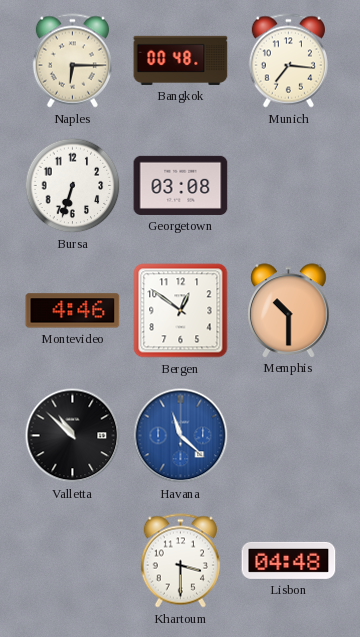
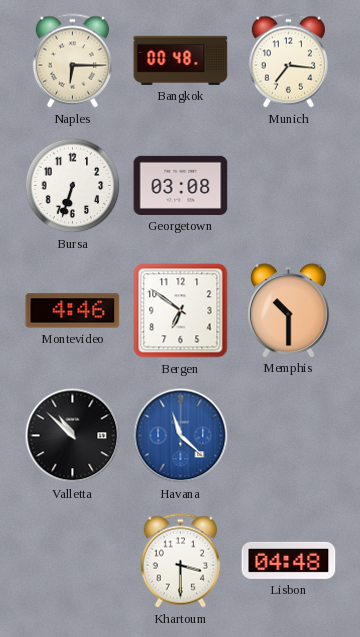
Bergen: 12:51 -> 6:51
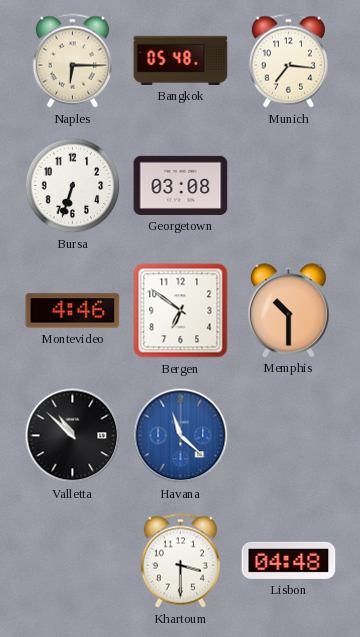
Bangkok: 00:48 -> 05:48
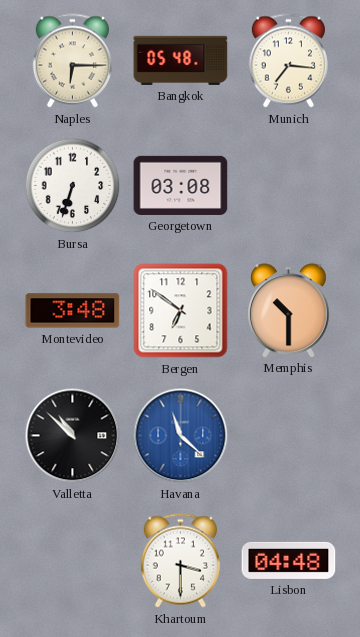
Montevideo: 4:46 -> 3:48
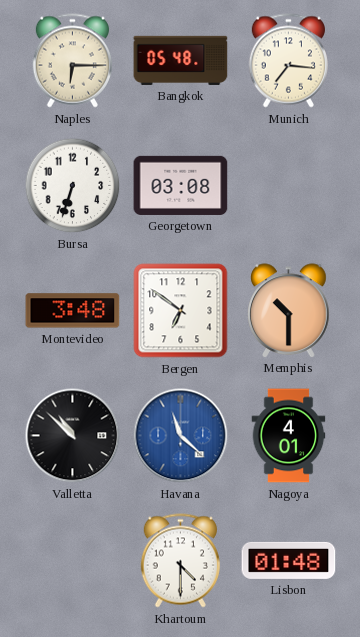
Nagoya: none -> 4:01
Khartoum: 3:30 -> 4:30
Lisbon: 04:48 -> 01:48
